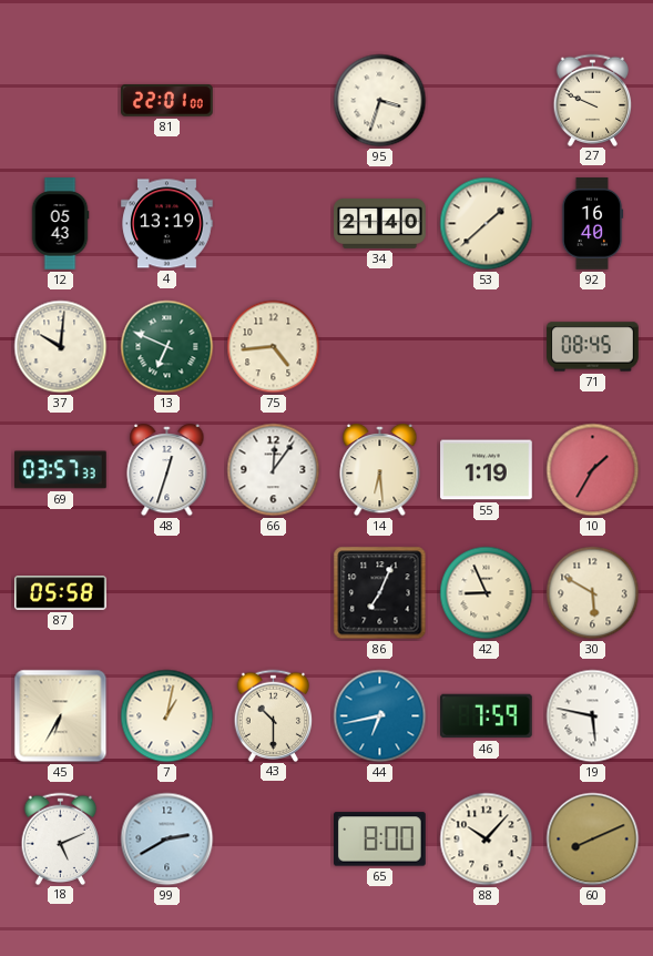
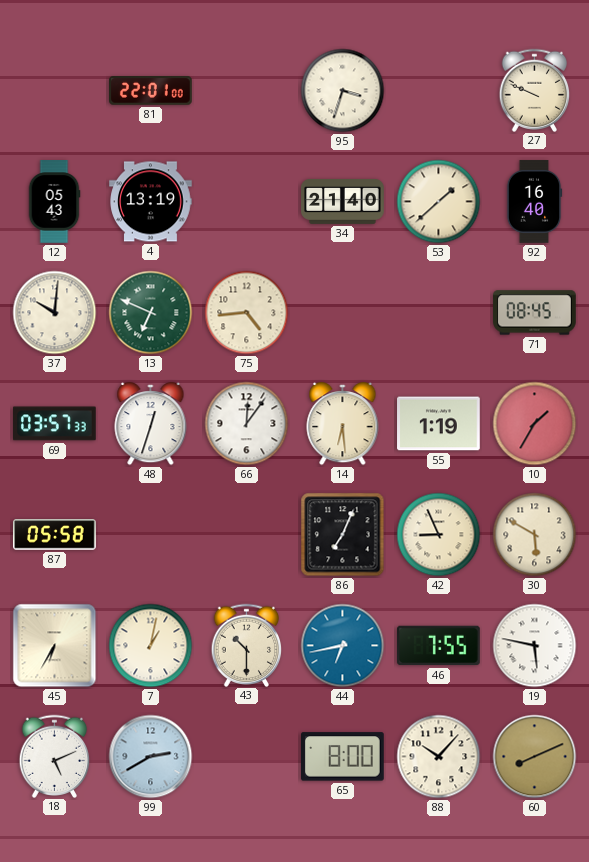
46: 7:59 -> 7:55
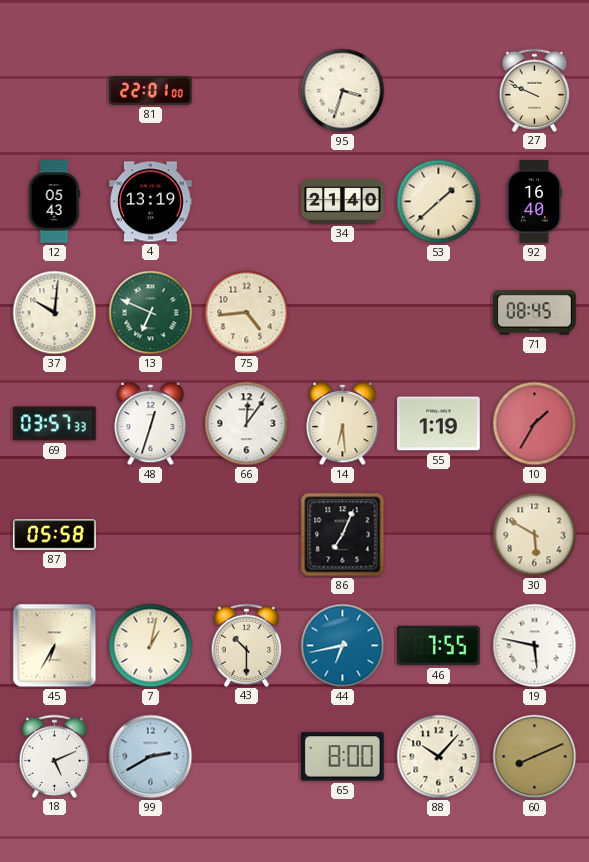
42: 8:56 -> none
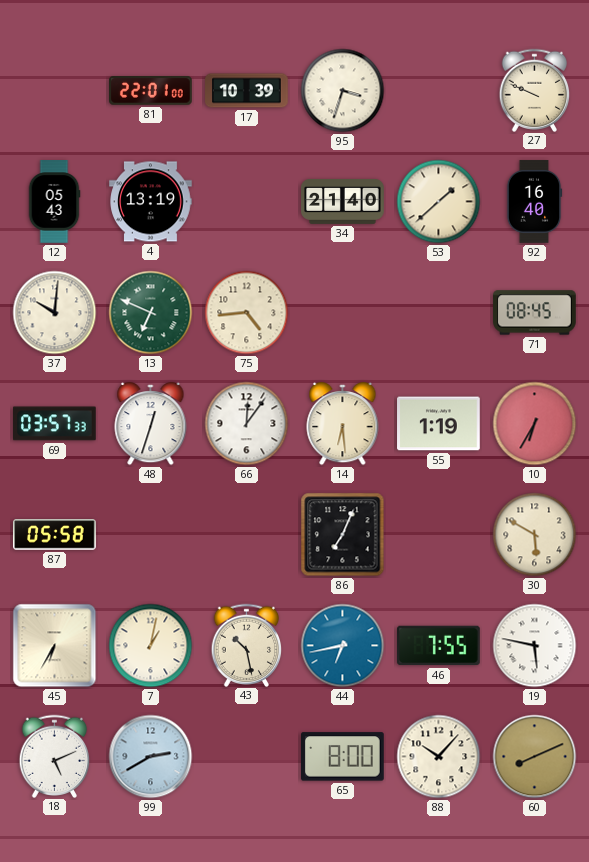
17: none -> 10:39
10: 1:35 -> 6:35
43: 10:30 -> 10:28
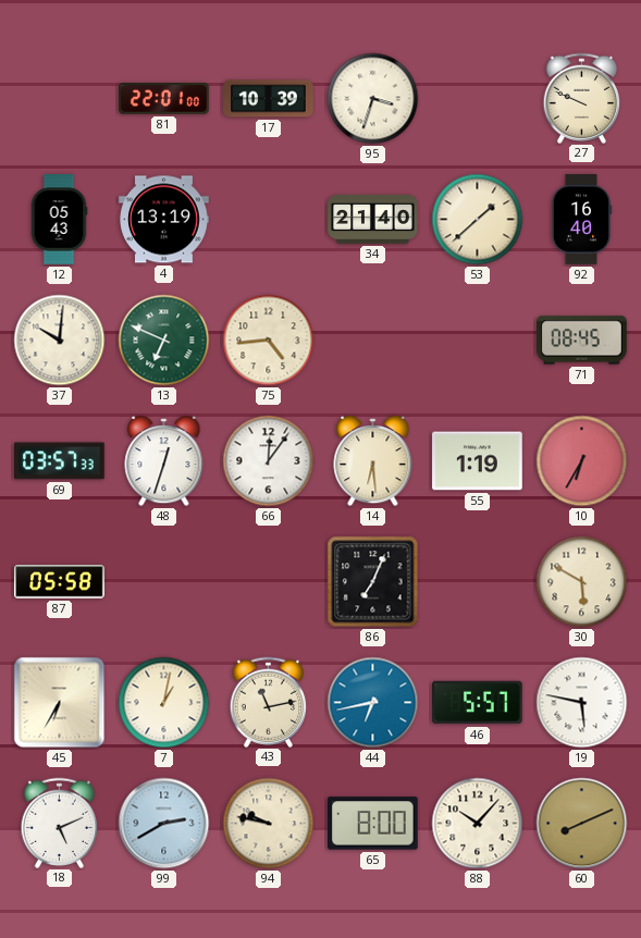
43: 10:28 -> 11:13
46: 7:55 -> 5:57
94: none -> 9:47
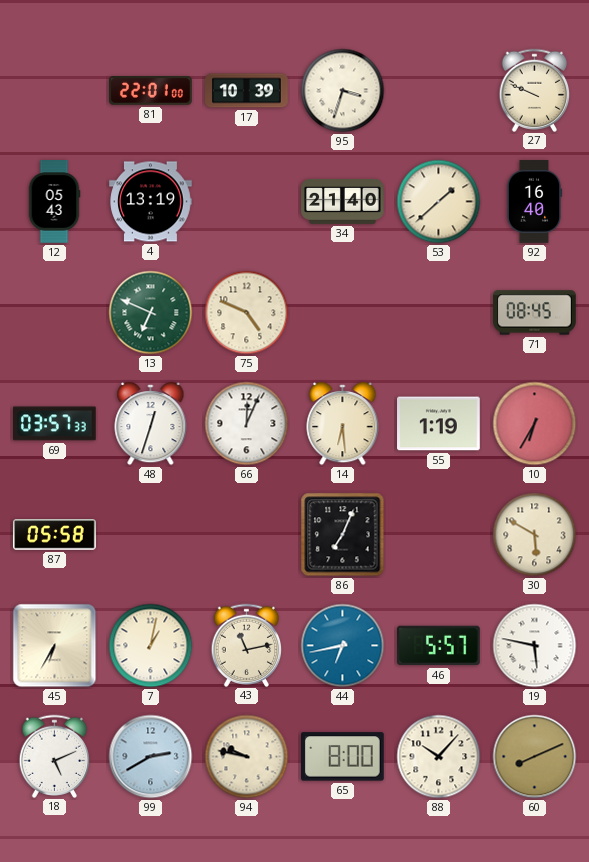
37: 10:01 -> none
75: 4:44 -> 4:49
66: 12:06 -> 12:04
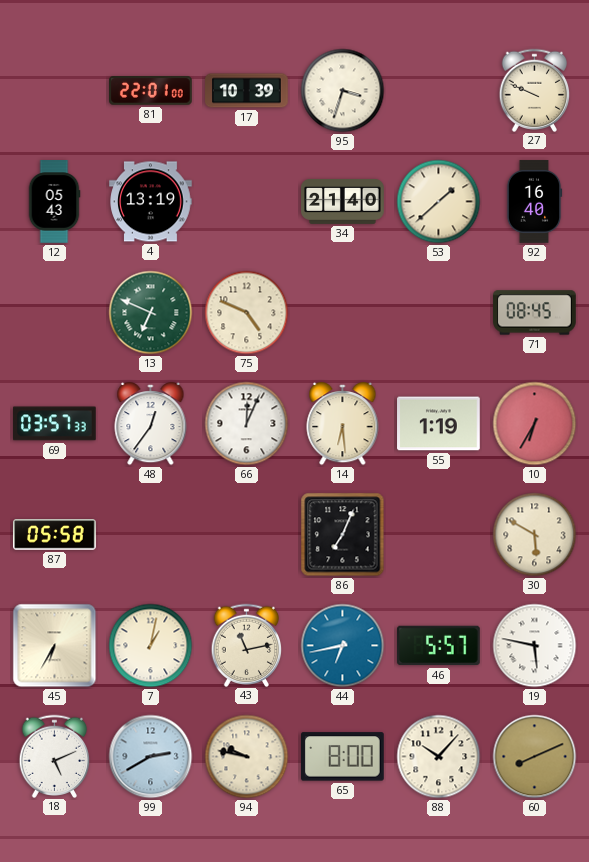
48: 12:33 -> 12:36
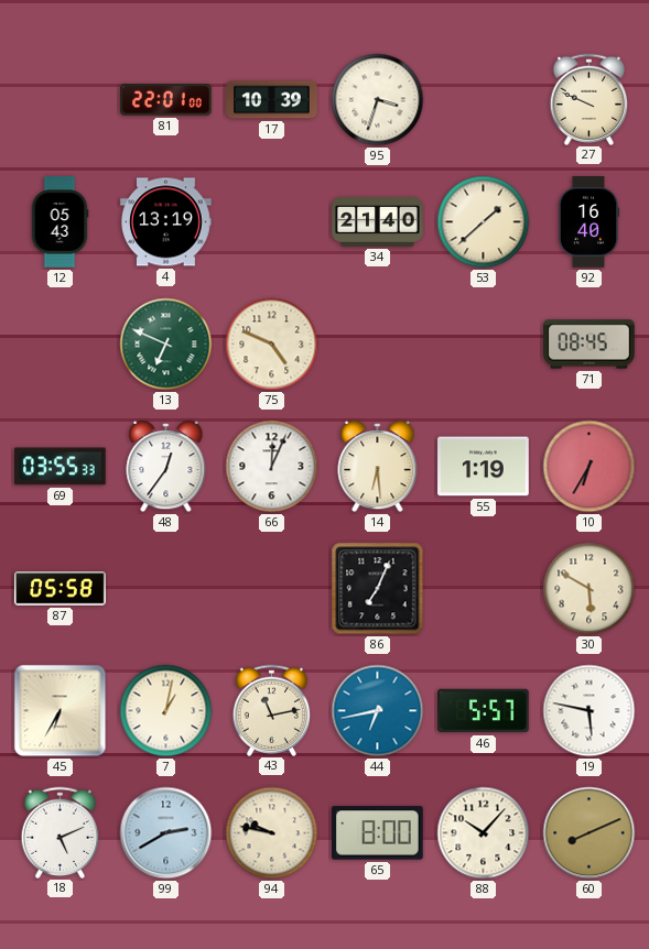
69: 03:57 -> 03:55
